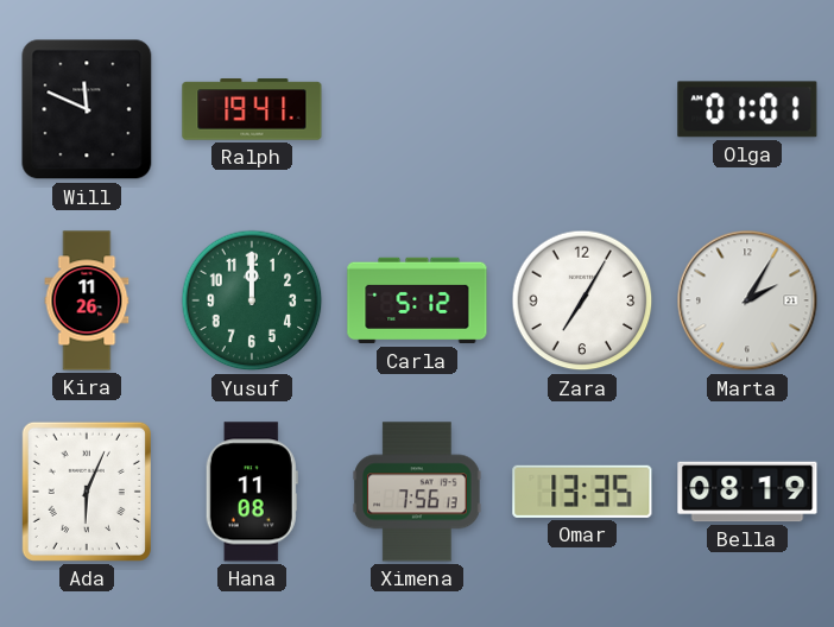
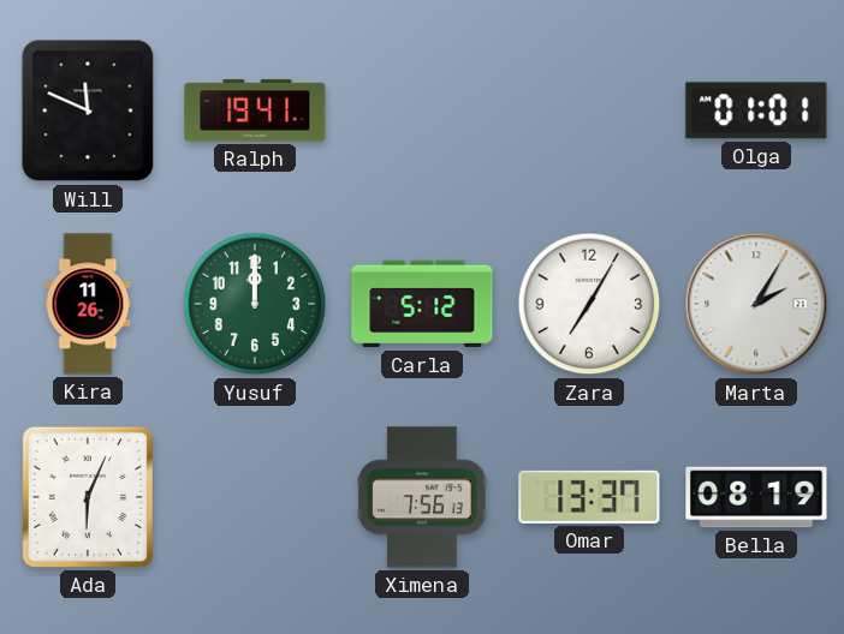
Hana: 11:08 -> none
Omar: 13:35 -> 13:37
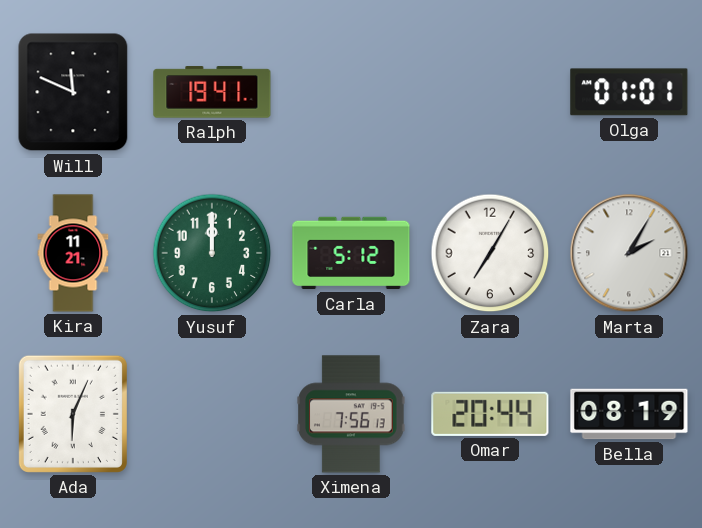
Kira: 11:26 -> 11:21
Omar: 13:37 -> 20:44
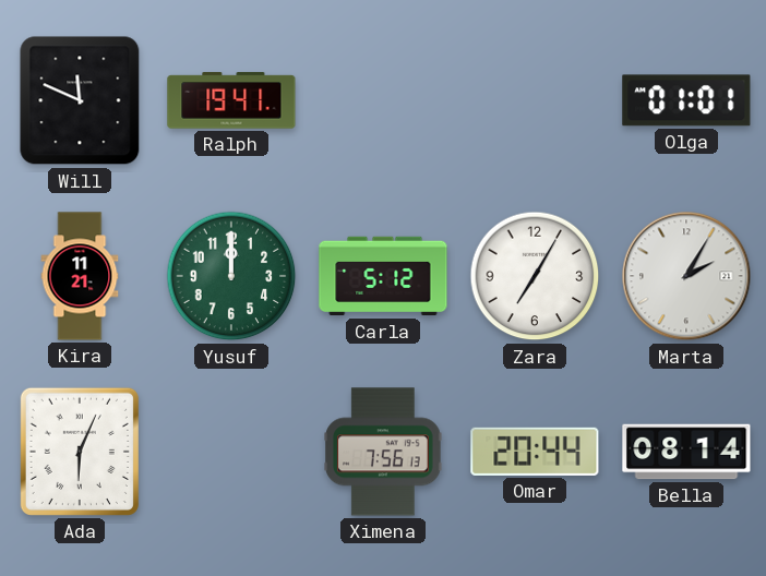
Bella: 08:19 -> 08:14
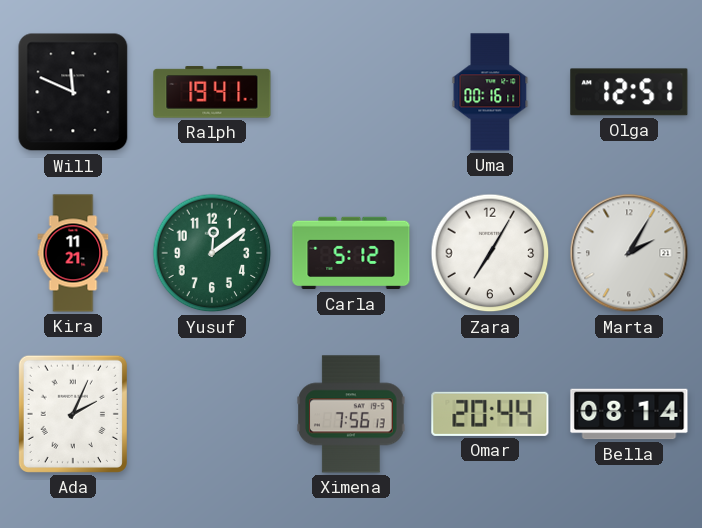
Uma: none -> 00:16
Olga: 01:01 -> 12:51
Yusuf: 12:00 -> 12:09
Ada: 6:04 -> 2:04
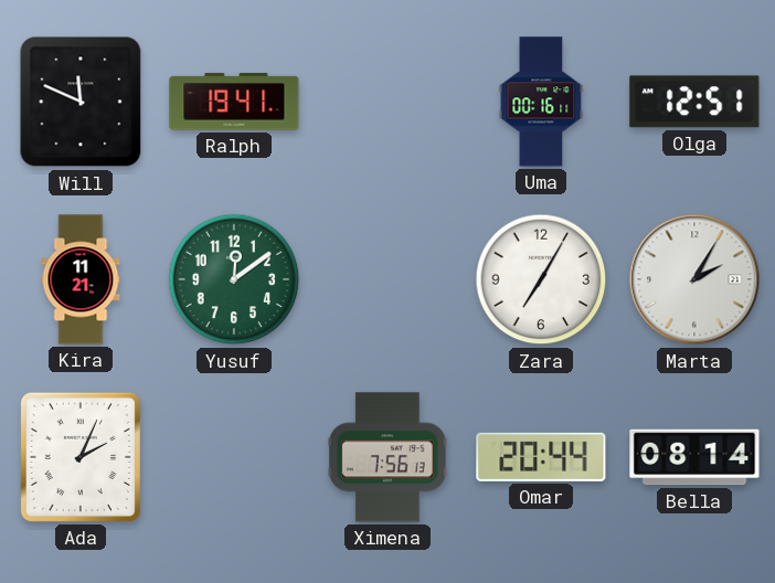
Carla: 5:12 -> none
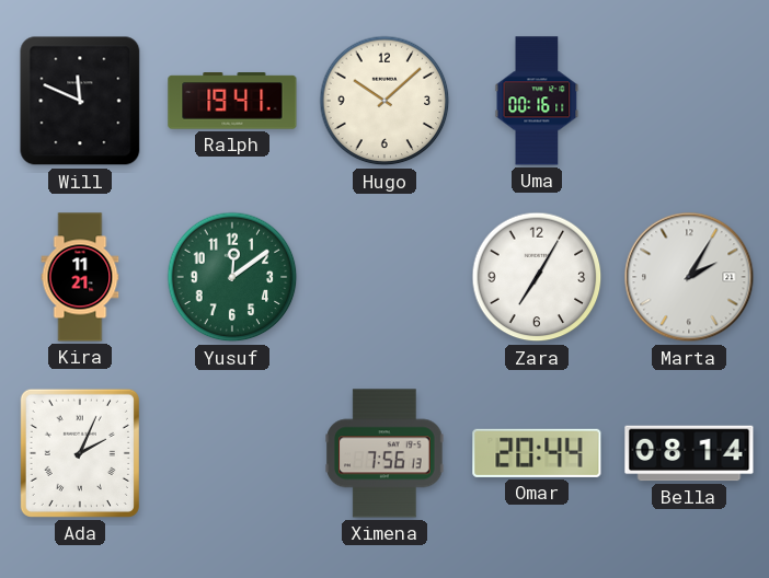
Hugo: none -> 10:08
Olga: 12:51 -> none
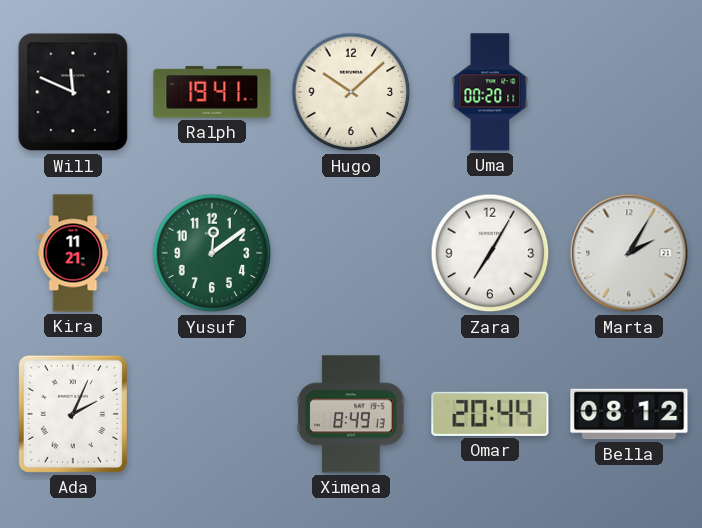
Uma: 00:16 -> 00:20
Ximena: 7:56 -> 8:49
Bella: 08:14 -> 08:12
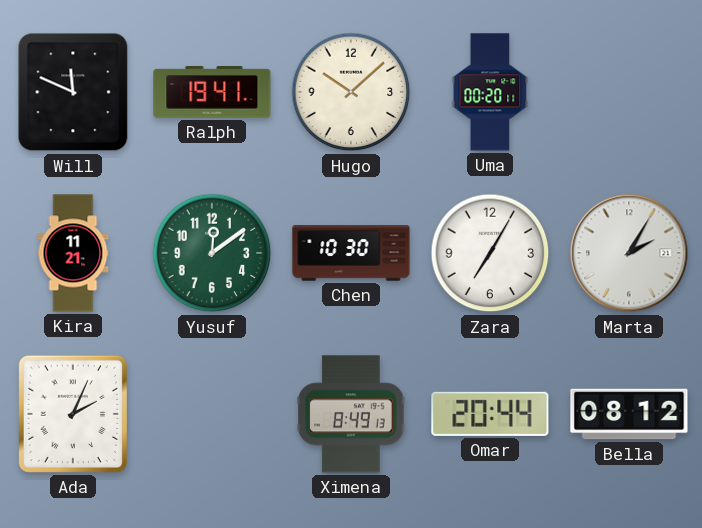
Chen: none -> 10:30
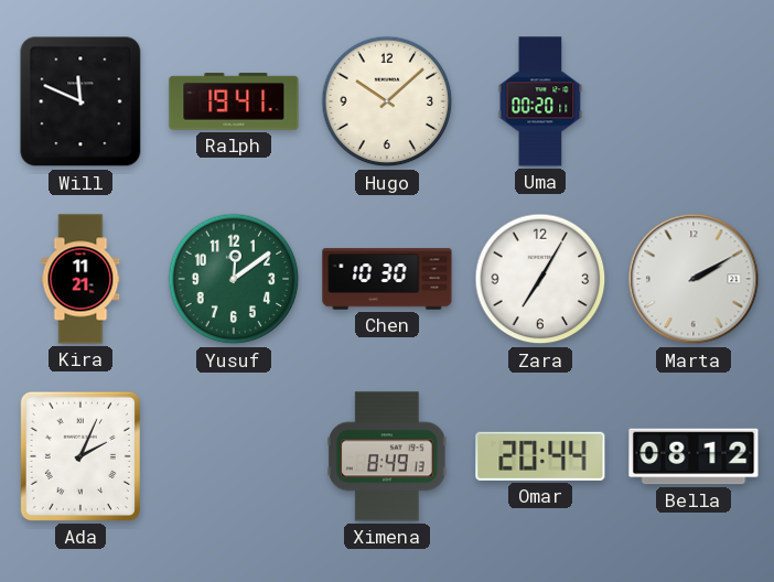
Marta: 2:05 -> 2:10
